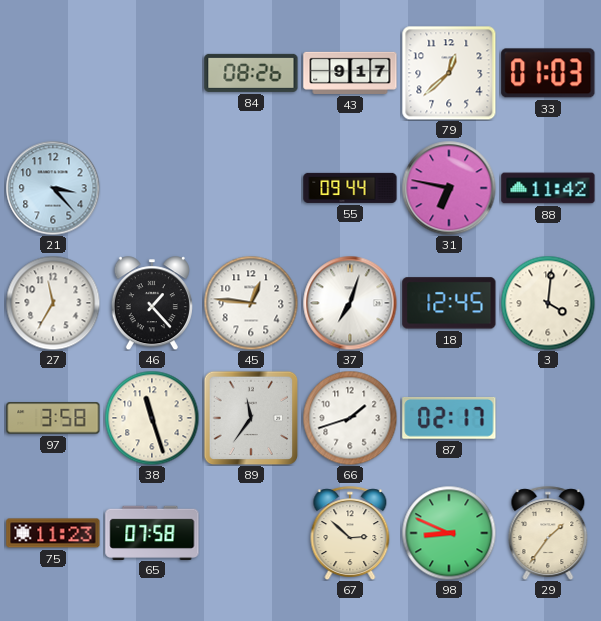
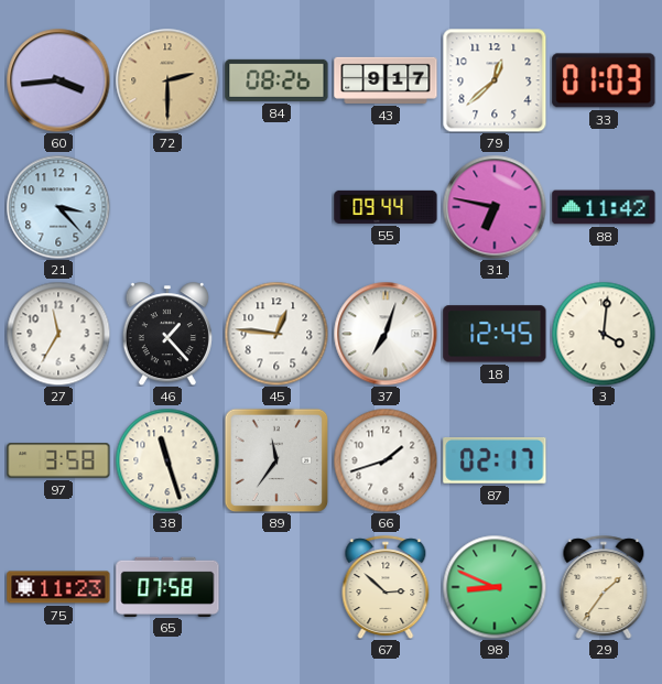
60: none -> 3:44
72: none -> 2:30
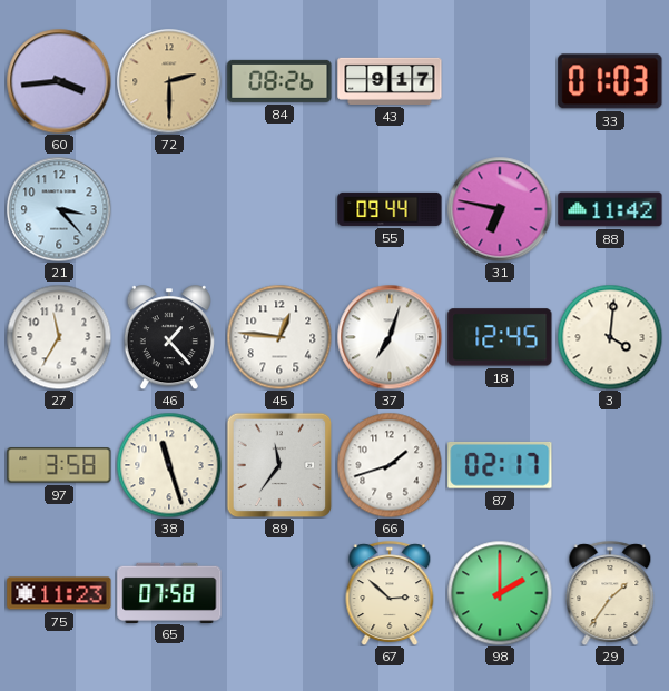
79: 12:38 -> none
98: 8:49 -> 2:00
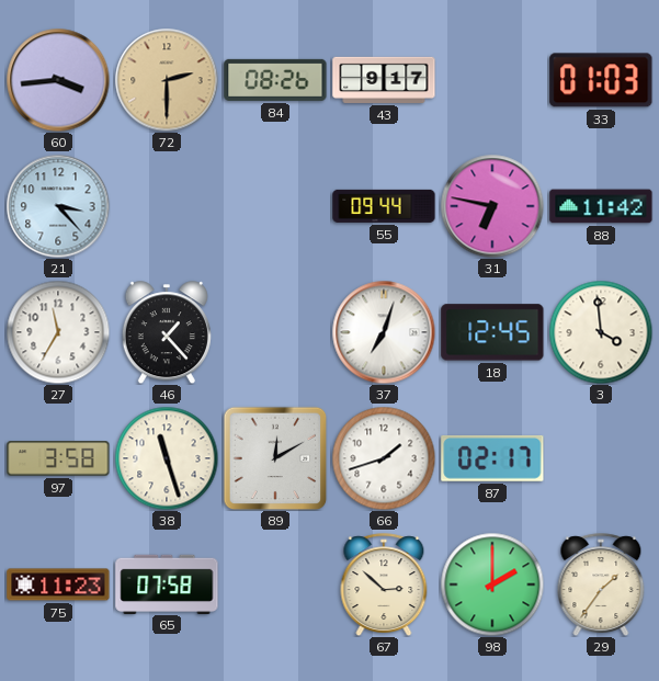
45: 12:46 -> none
3: 4:01 -> 3:59
89: 11:36 -> 12:10
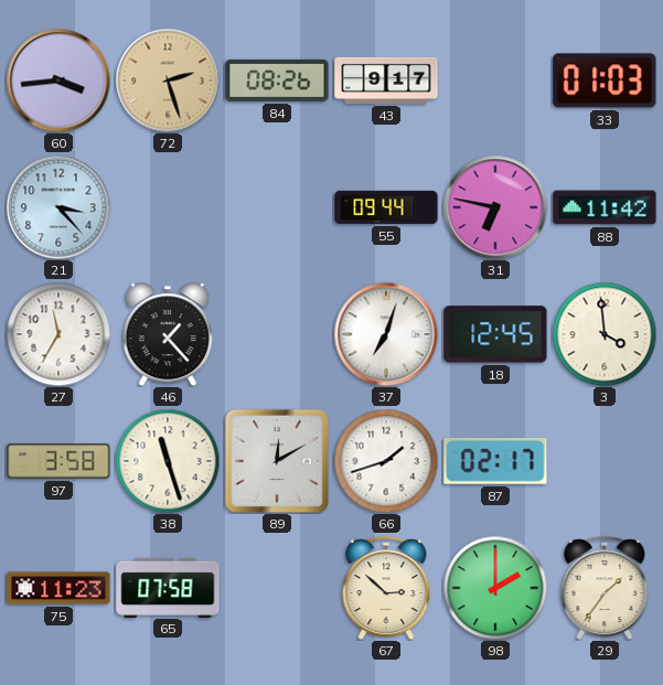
72: 2:30 -> 2:27
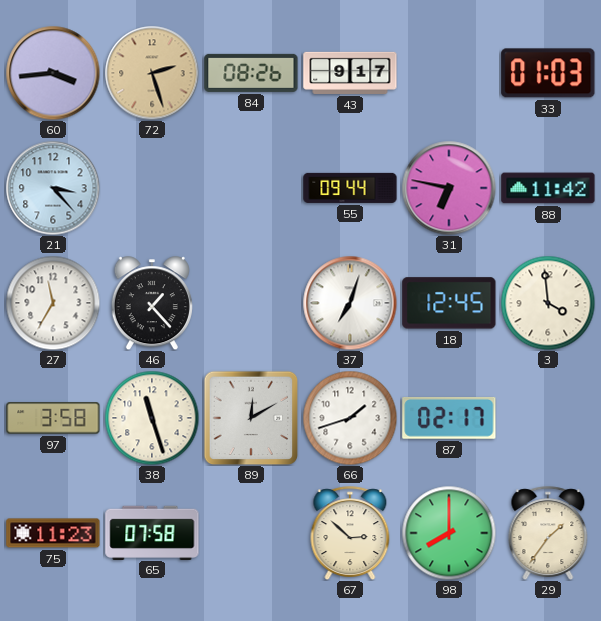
98: 2:00 -> 8:00
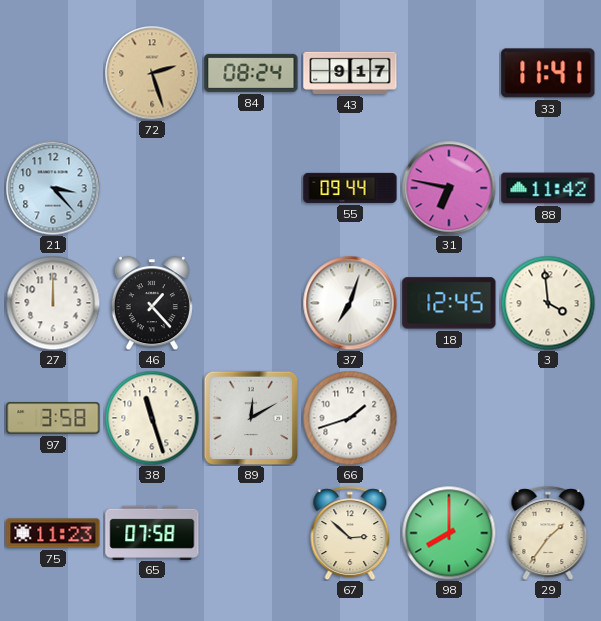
60: 3:44 -> none
84: 08:26 -> 08:24
33: 01:03 -> 11:41
27: 11:35 -> 12:00
87: 02:17 -> none
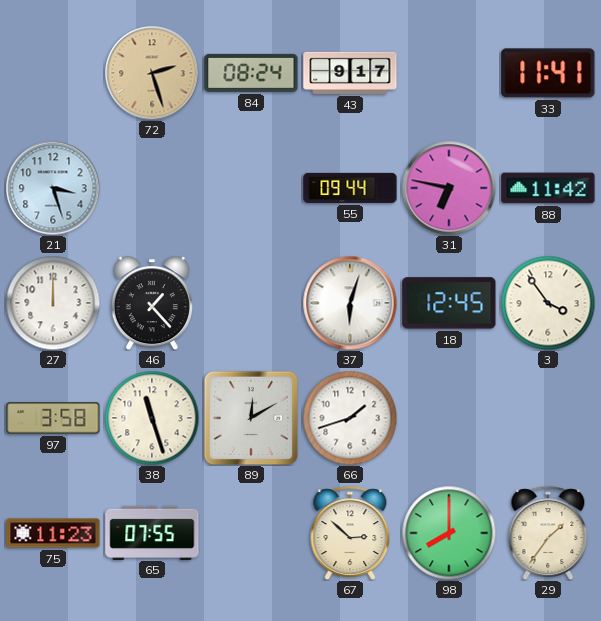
21: 3:23 -> 3:27
37: 7:03 -> 6:03
3: 3:59 -> 3:54
65: 07:58 -> 07:55
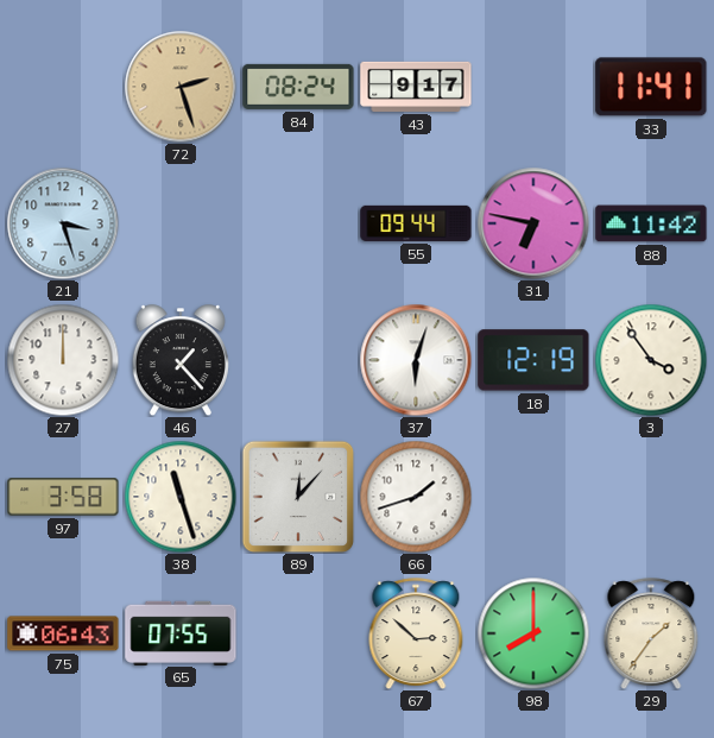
18: 12:45 -> 12:19
89: 12:10 -> 12:07
75: 11:23 -> 06:43
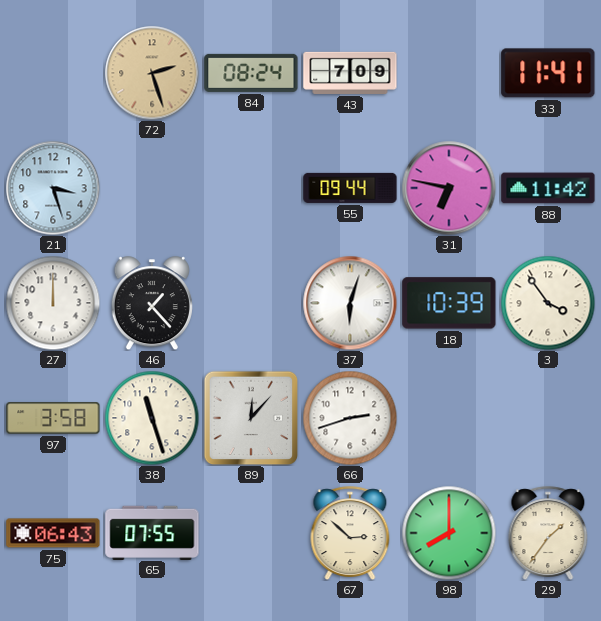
43: 9:17 -> 7:09
18: 12:19 -> 10:39
66: 1:42 -> 2:42
